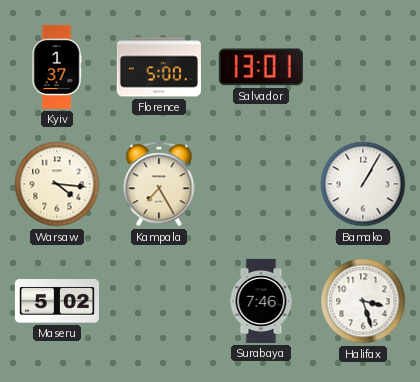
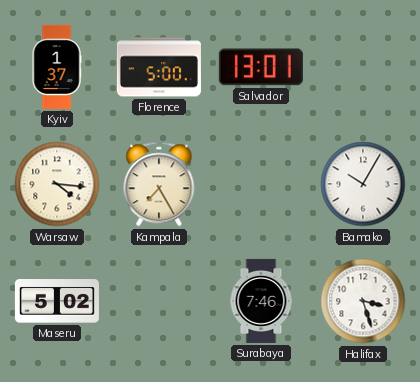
Bamako: 1:05 -> 10:05
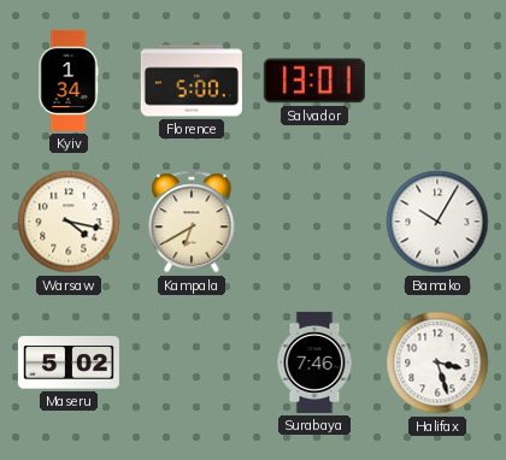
Kyiv: 1:37 -> 1:34
Warsaw: 4:16 -> 4:17
Kampala: 7:25 -> 6:40
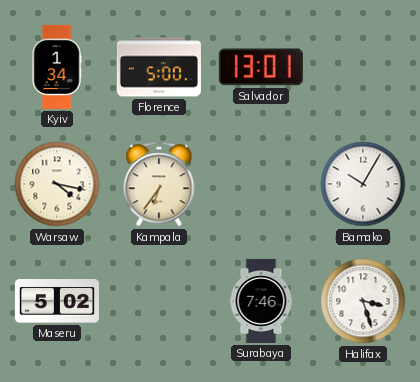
Kampala: 6:40 -> 6:36
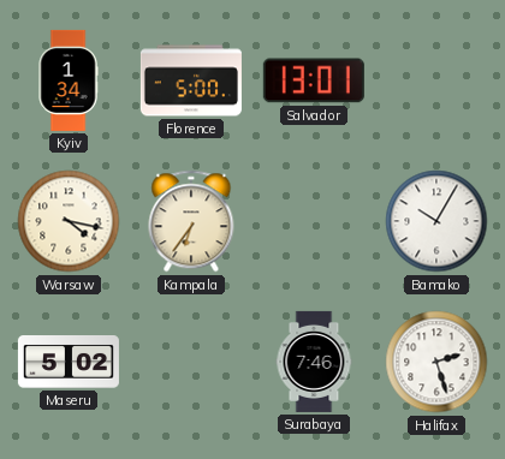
Halifax: 3:27 -> 2:27
